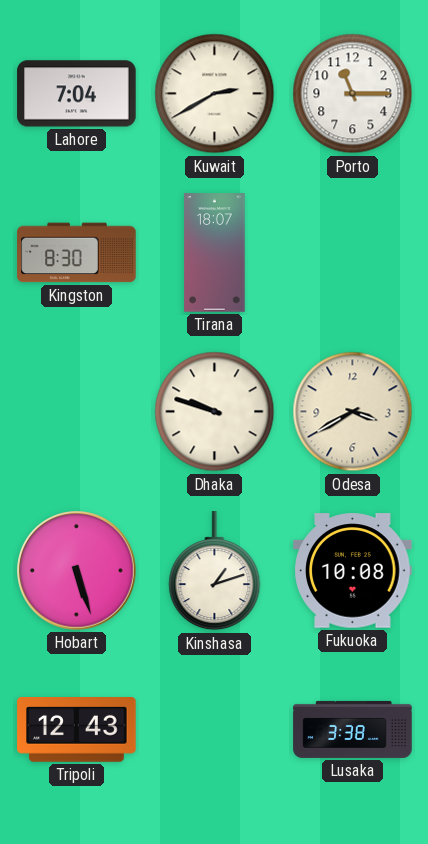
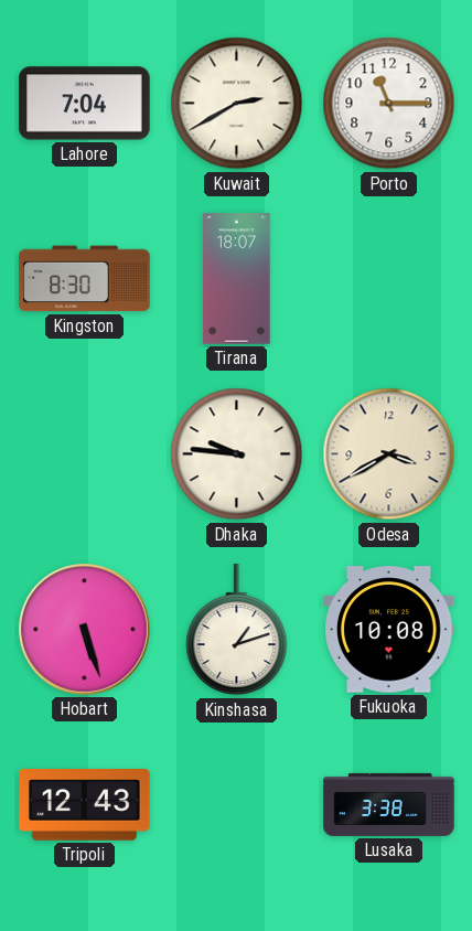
Dhaka: 9:48 -> 9:46
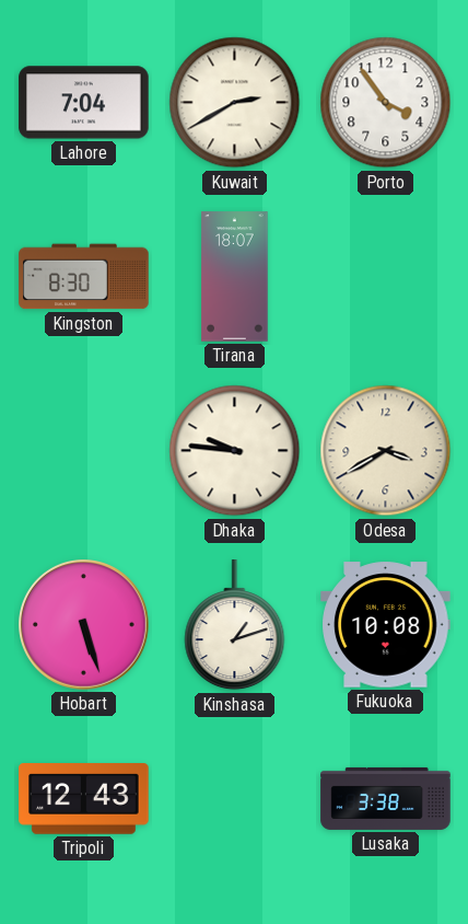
Porto: 11:15 -> 3:54
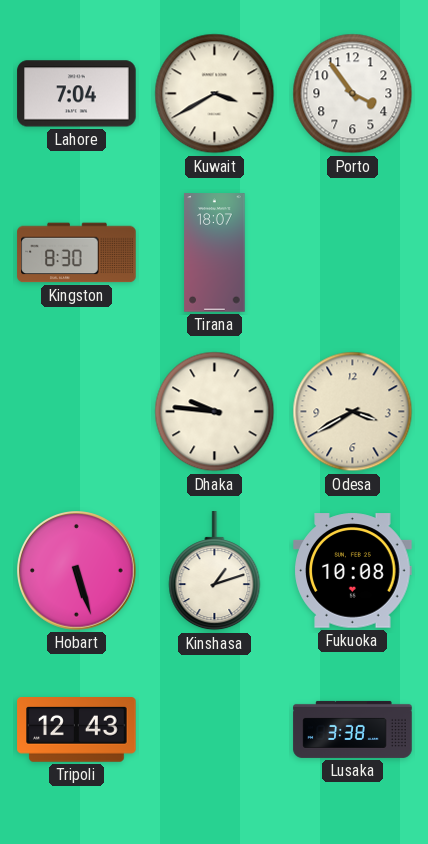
Kuwait: 2:40 -> 3:40
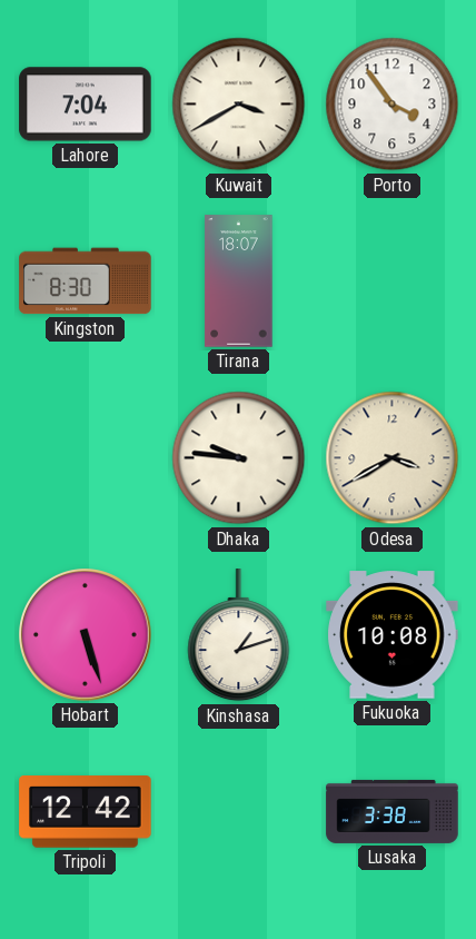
Tripoli: 12:43 -> 12:42
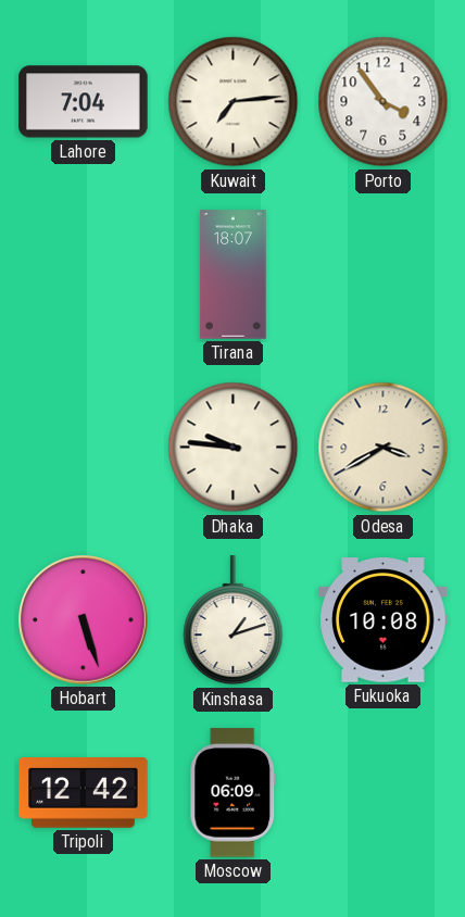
Kuwait: 3:40 -> 7:14
Kingston: 8:30 -> none
Moscow: none -> 06:09
Lusaka: 3:38 -> none
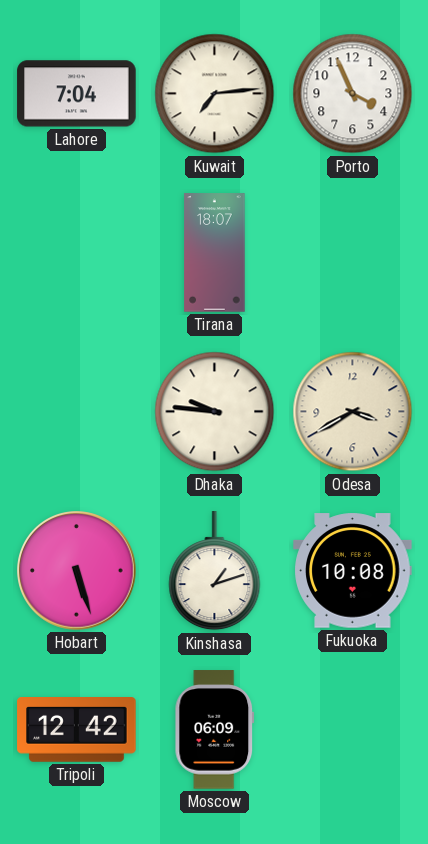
Porto: 3:54 -> 3:56
